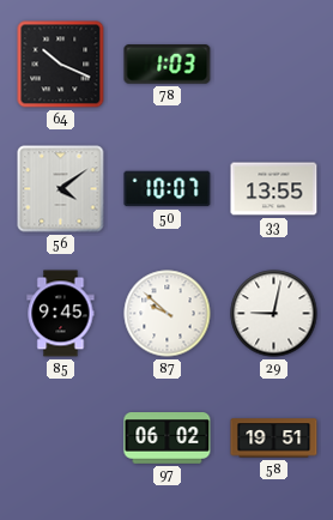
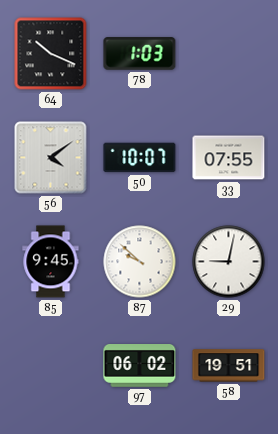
33: 13:55 -> 07:55
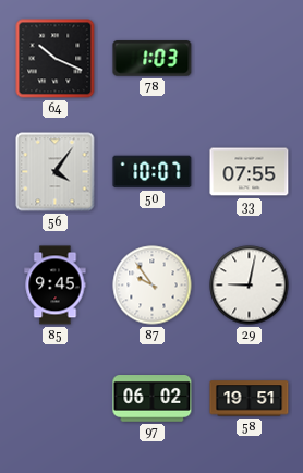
56: 4:09 -> 4:06
87: 9:52 -> 9:54
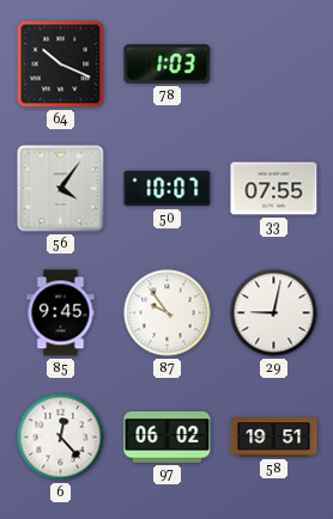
6: none -> 12:23
